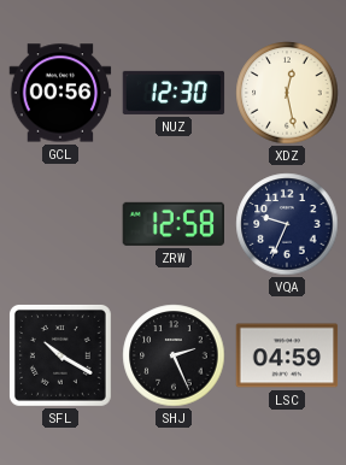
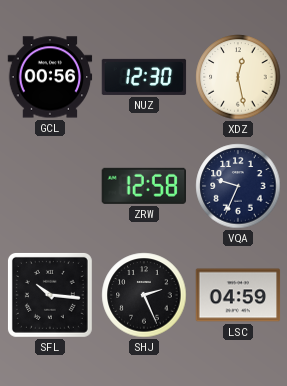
SFL: 10:20 -> 10:16
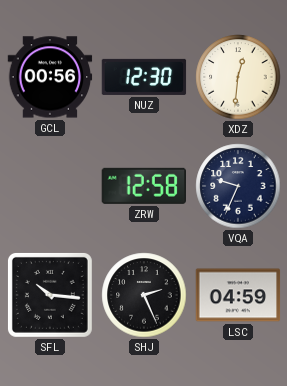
XDZ: 12:28 -> 12:31
